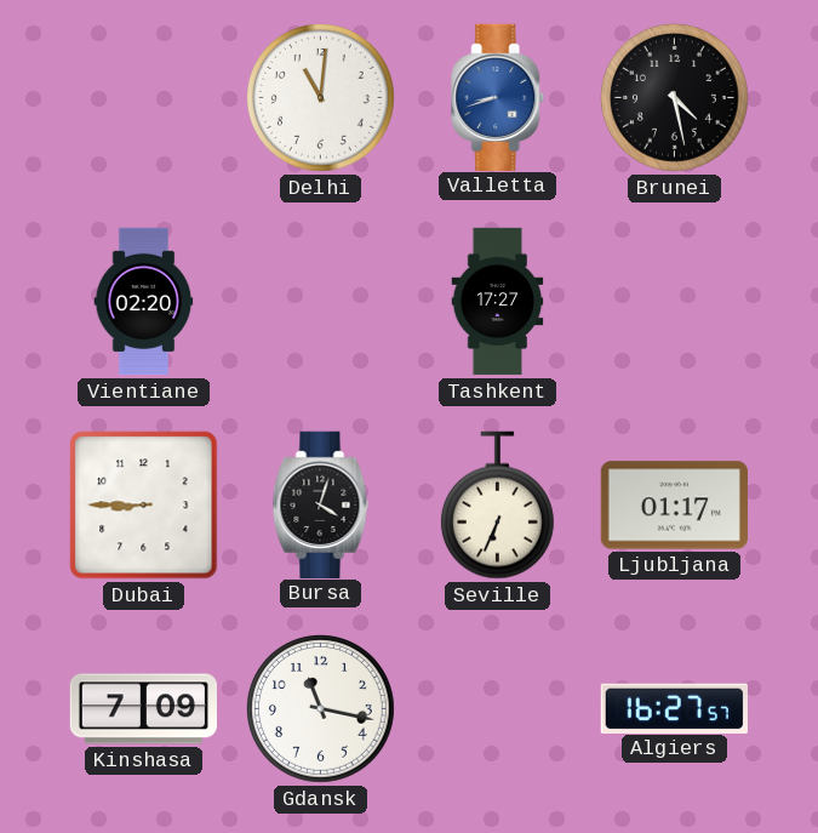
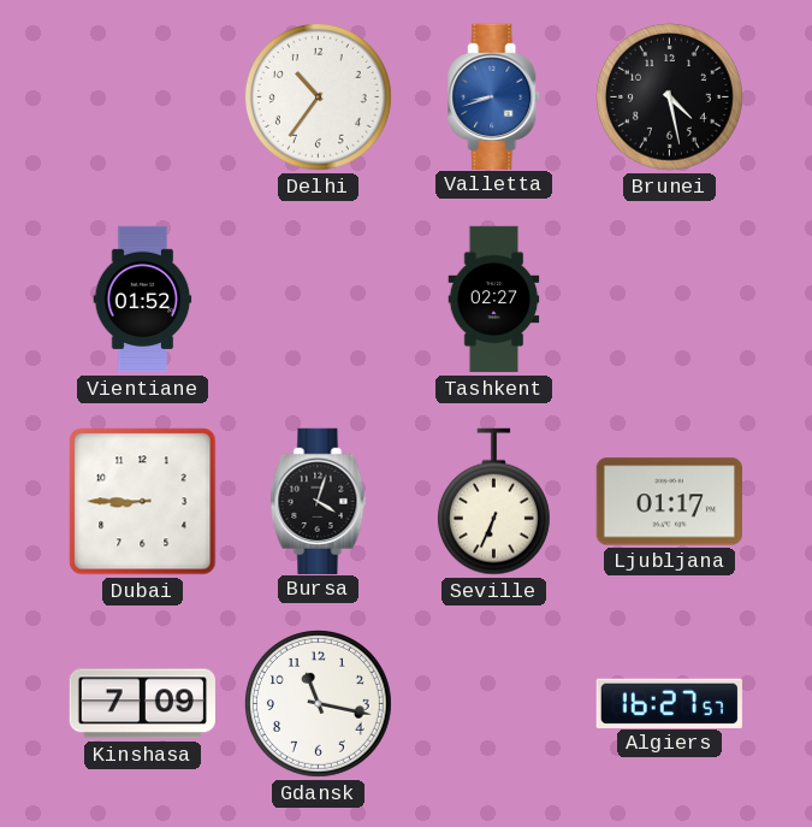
Delhi: 11:01 -> 10:36
Vientiane: 02:20 -> 01:52
Tashkent: 17:27 -> 02:27
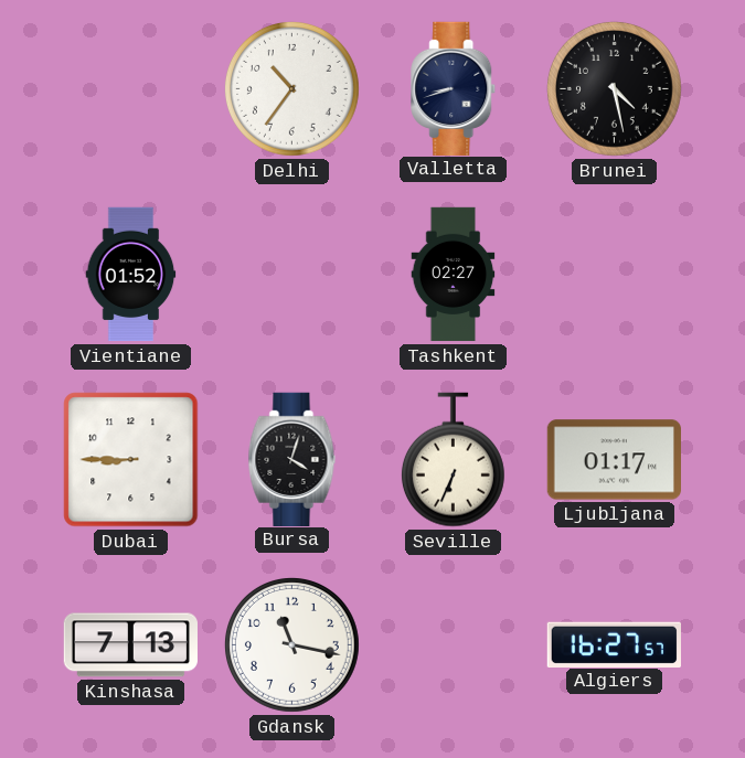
Valletta dial: blue -> navy
Kinshasa: 7:09 -> 7:13
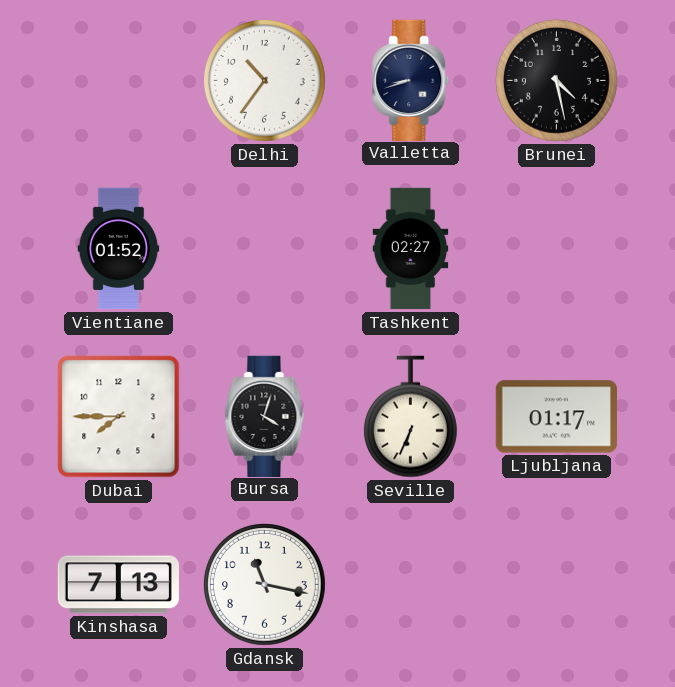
Dubai: 8:45 -> 7:45
Algiers: 16:27 -> none
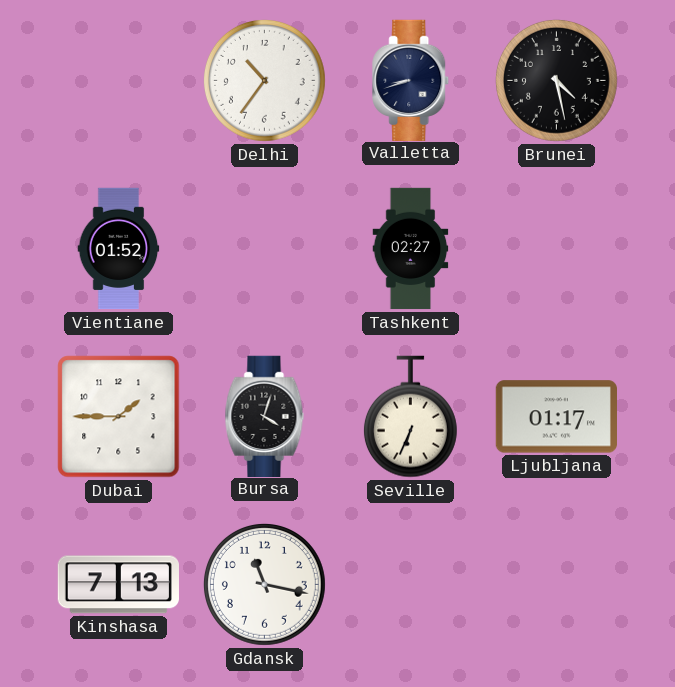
Dubai: 7:45 -> 1:45
